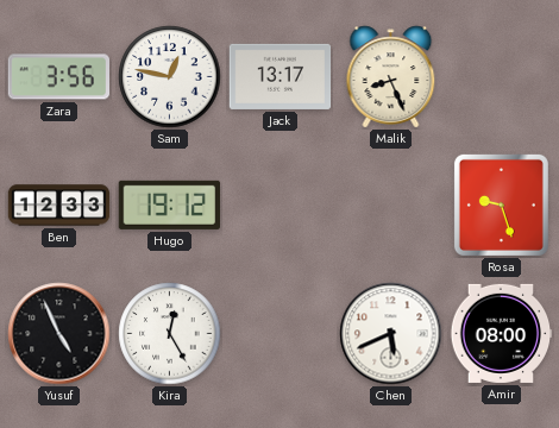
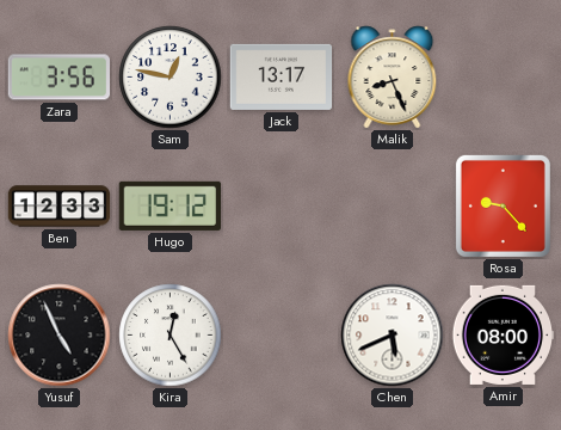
Rosa: 9:27 -> 9:23
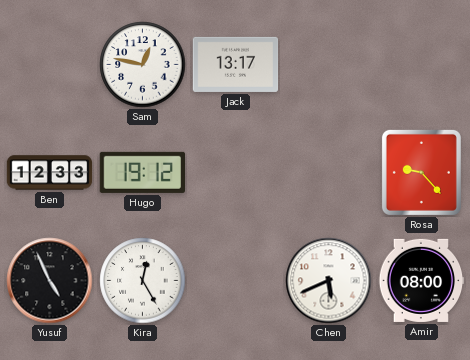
Zara: 3:56 -> none
Malik: 8:26 -> none
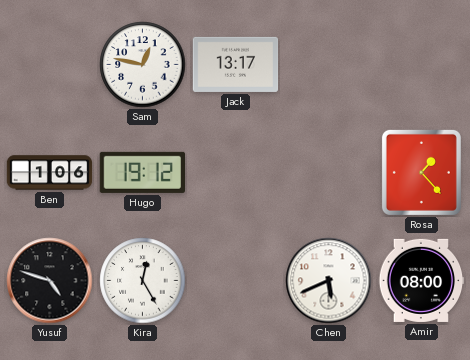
Ben: 12:33 -> 1:06
Rosa: 9:23 -> 1:23
Yusuf: 4:56 -> 4:48
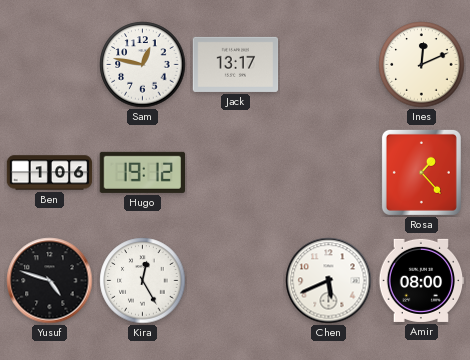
Ines: none -> 12:11
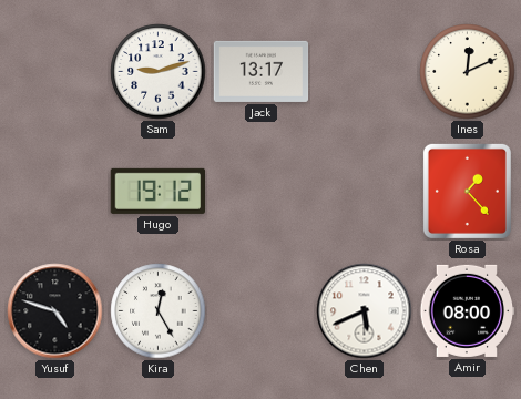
Sam: 12:47 -> 9:12
Ben: 1:06 -> none
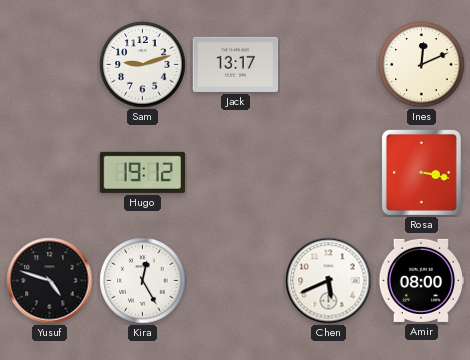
Rosa: 1:23 -> 3:17
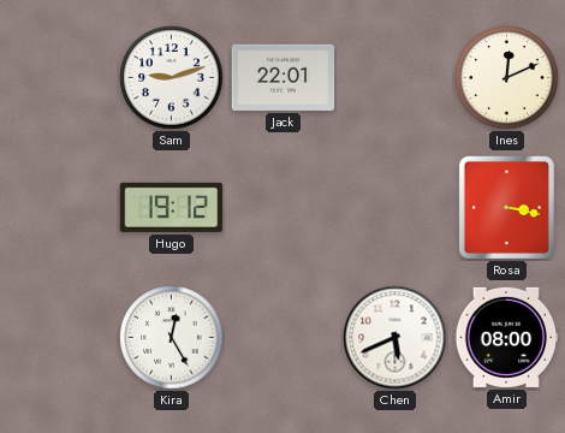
Jack: 13:17 -> 22:01
Yusuf: 4:48 -> none
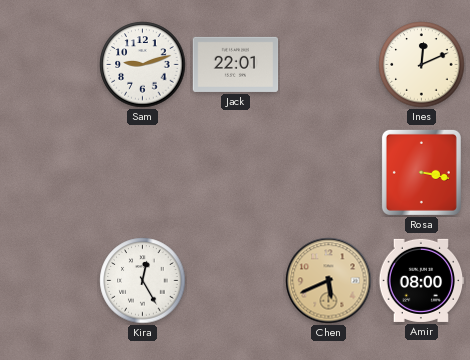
Hugo: 19:12 -> none
Chen dial: white -> champagne
